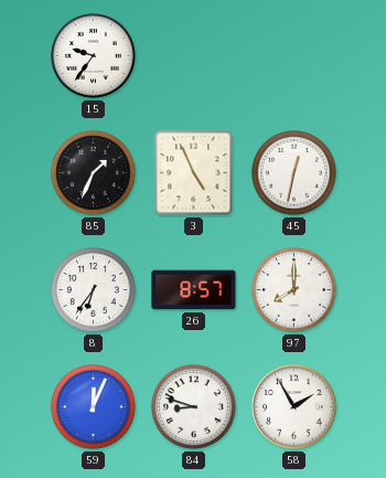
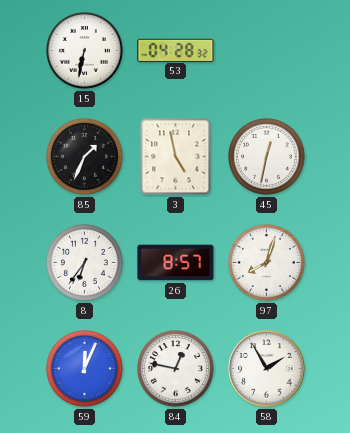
15: 9:36 -> 6:32
53: none -> 04:28
3: 4:56 -> 4:58
97: 8:00 -> 8:03
84: 8:48 -> 12:47
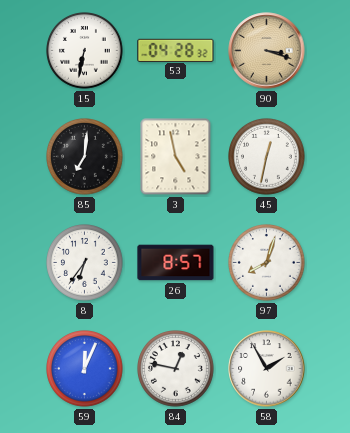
90: none -> 3:18
85: 1:34 -> 7:01
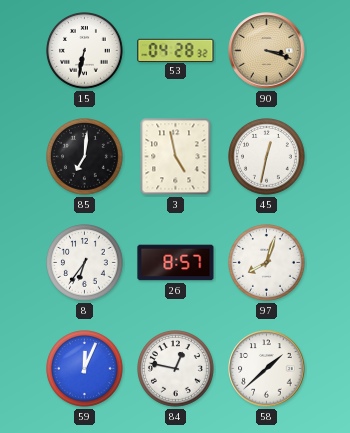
58: 1:55 -> 1:38
